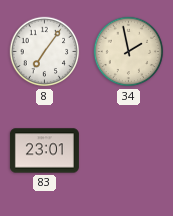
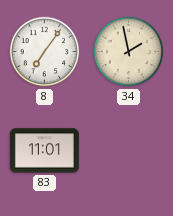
83: 23:01 -> 11:01
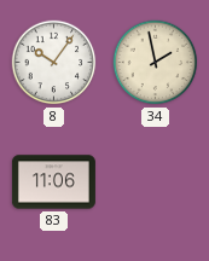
8: 7:06 -> 10:06
83: 11:01 -> 11:06
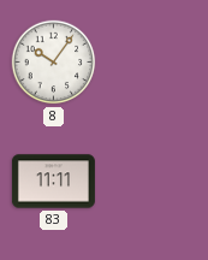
34: 1:58 -> none
83: 11:06 -> 11:11
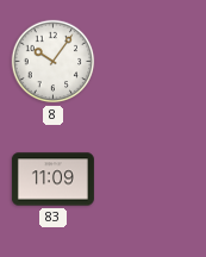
83: 11:11 -> 11:09
